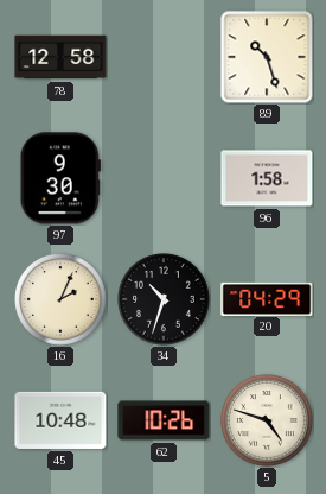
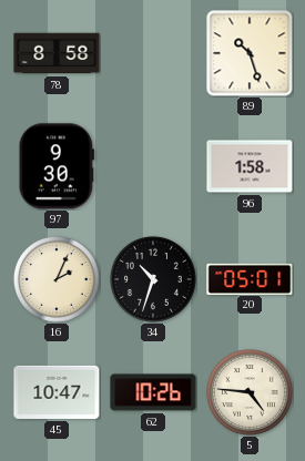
78: 12:58 -> 8:58
20: 04:29 -> 05:01
45: 10:48 -> 10:47
5: 4:48 -> 4:46
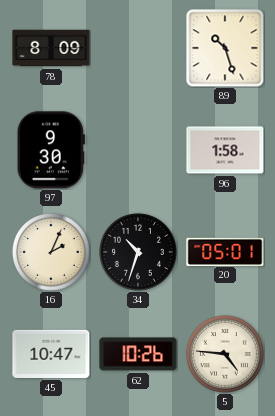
78: 8:58 -> 8:09
